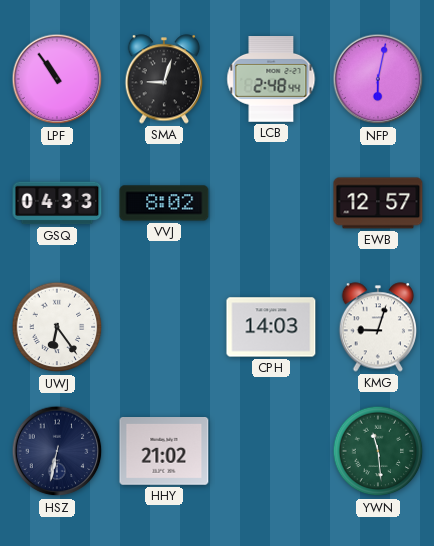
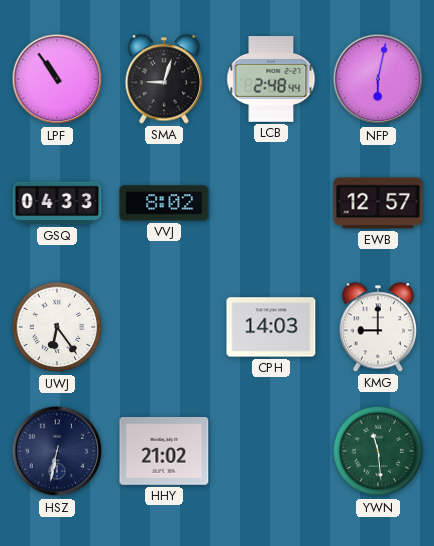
KMG: 9:03 -> 9:00
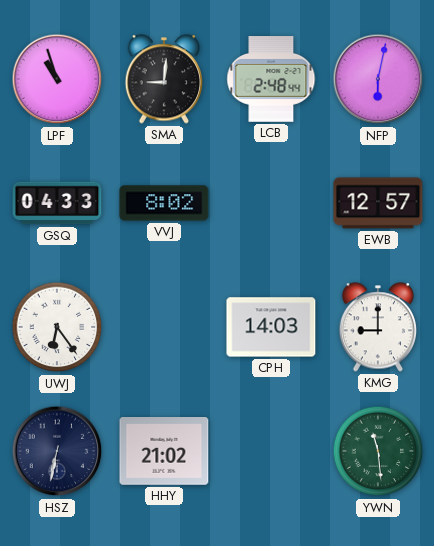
LPF: 10:54 -> 10:57
SMA: 9:03 -> 9:01
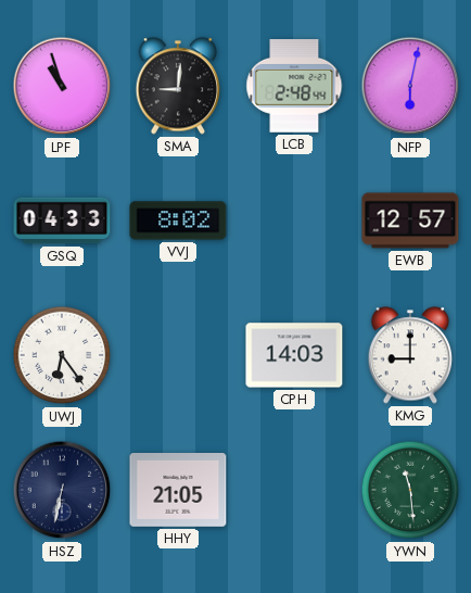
HHY: 21:02 -> 21:05
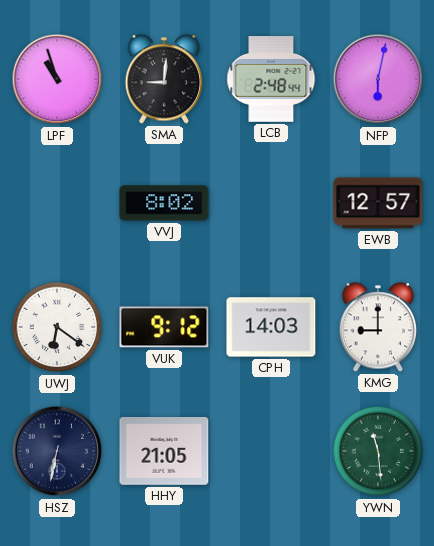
GSQ: 04:33 -> none
UWJ: 6:24 -> 6:21
VUK: none -> 9:12
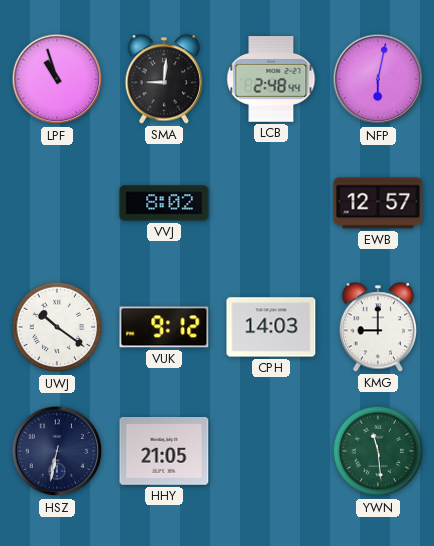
UWJ: 6:21 -> 10:21
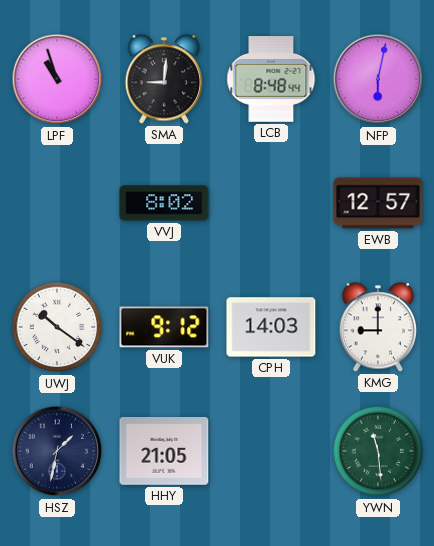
LCB: 2:48 -> 8:48
HSZ: 6:32 -> 1:32
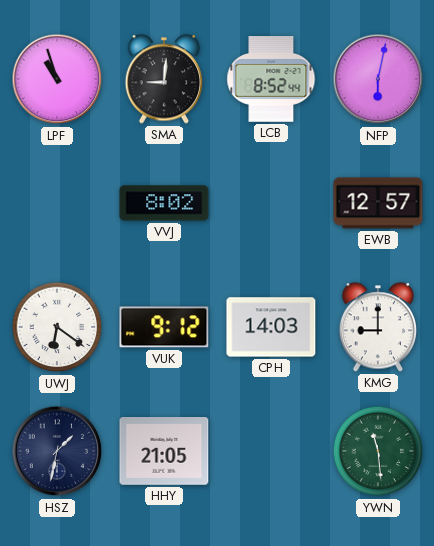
LCB: 8:48 -> 8:52
UWJ: 10:21 -> 6:21
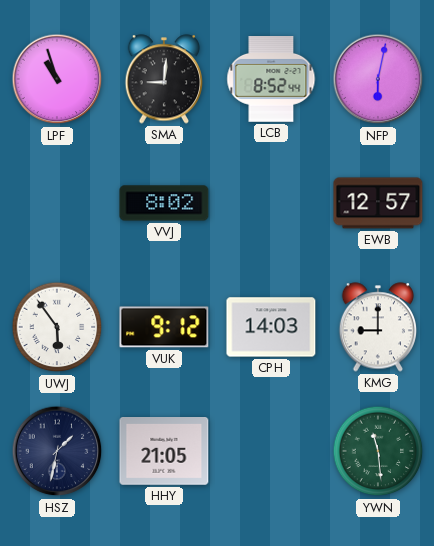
UWJ: 6:21 -> 5:54
